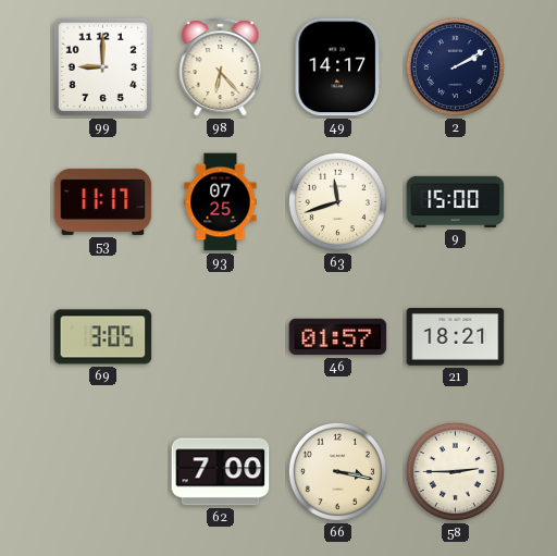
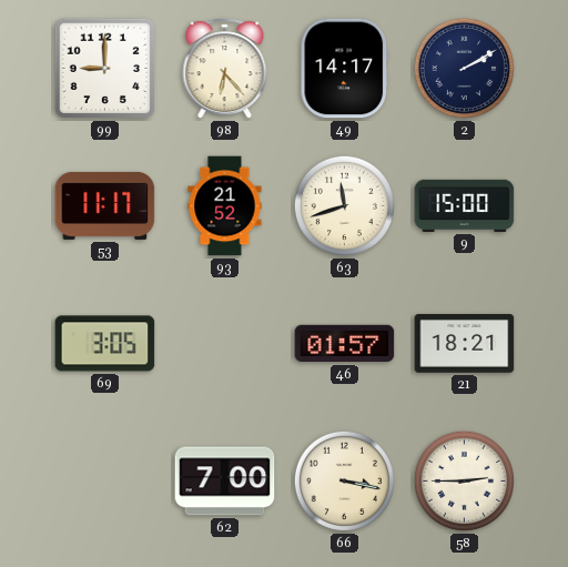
93: 07:25 -> 21:52
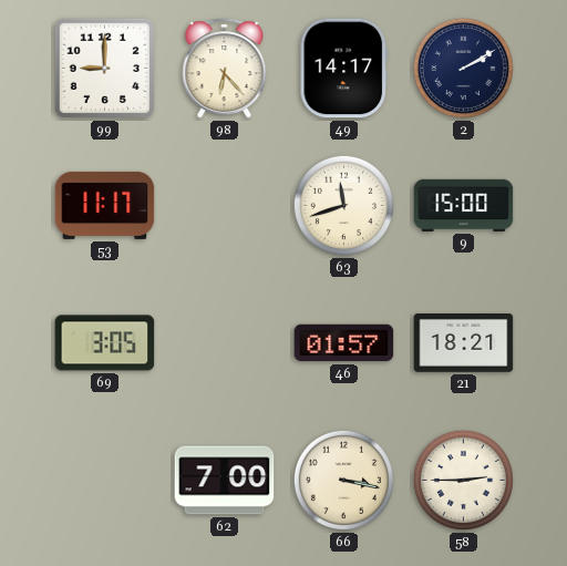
93: 21:52 -> none
